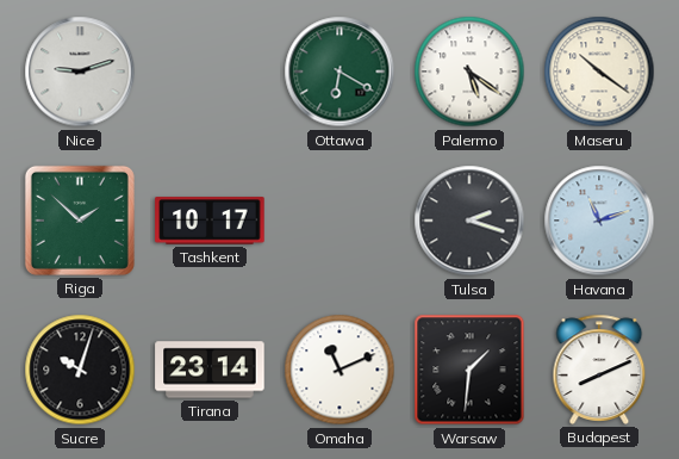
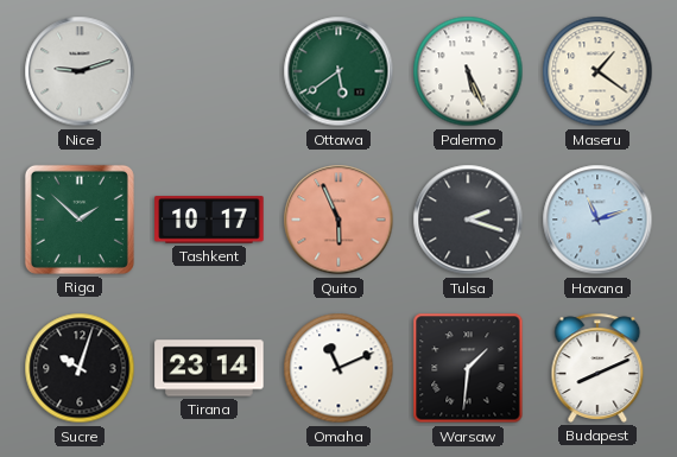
Ottawa: 6:20 -> 5:39
Palermo: 5:21 -> 5:26
Maseru: 10:21 -> 1:21
Quito: none -> 5:56
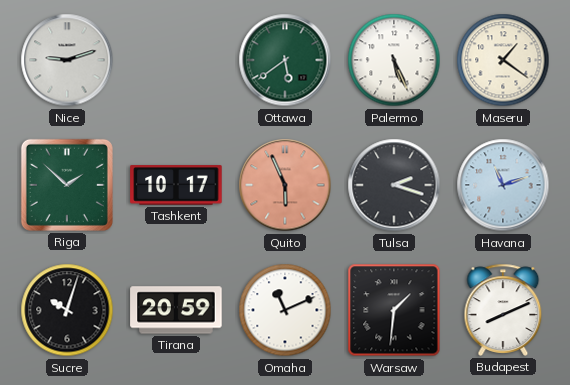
Tirana: 23:14 -> 20:59
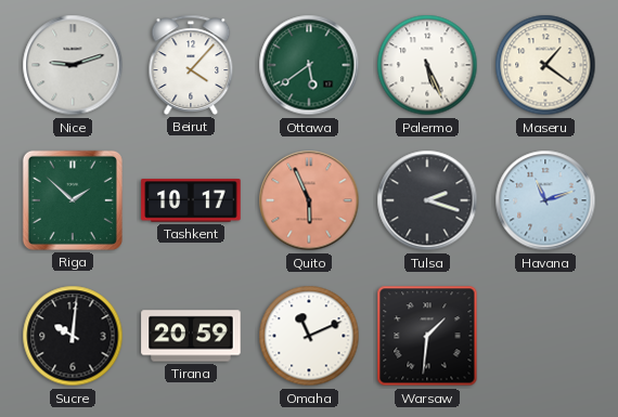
Beirut: none -> 4:07
Sucre: 10:03 -> 10:01
Budapest: 8:11 -> none
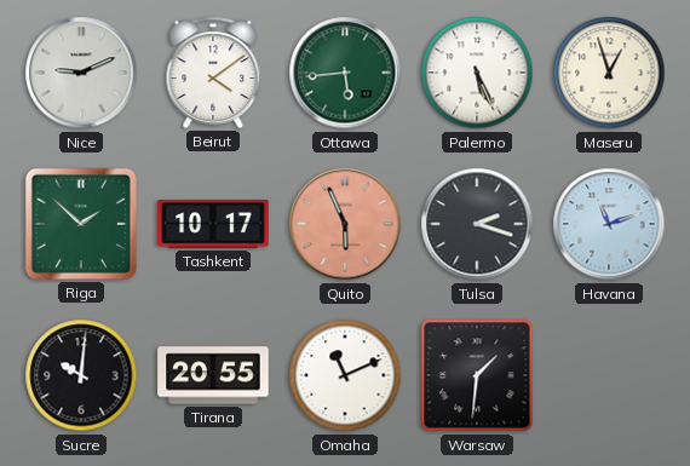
Nice: 9:12 -> 9:11
Beirut: 4:07 -> 4:09
Ottawa: 5:39 -> 5:44
Maseru: 1:21 -> 12:57
Tirana: 20:59 -> 20:55
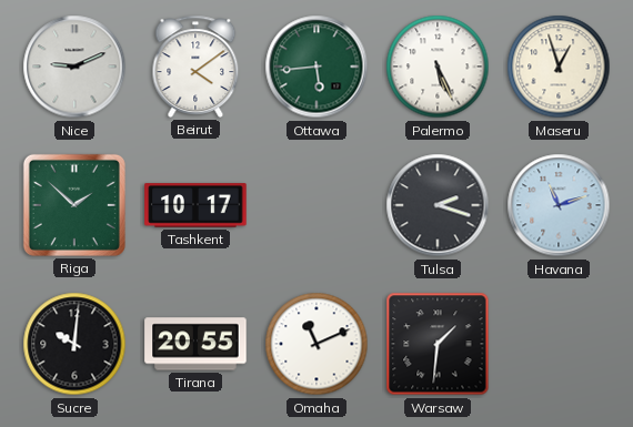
Quito: 5:56 -> none
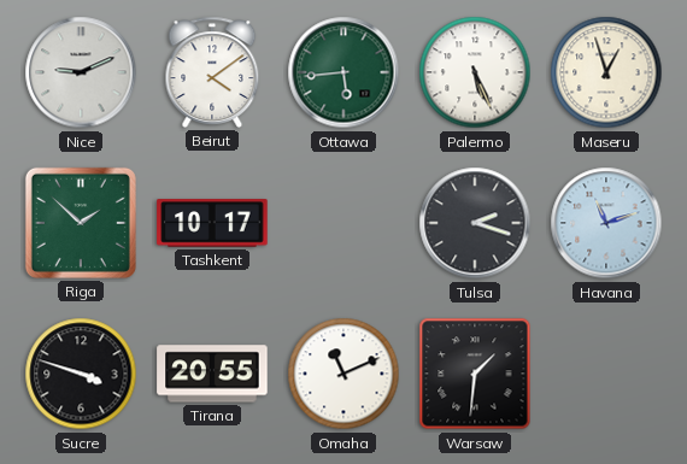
Sucre: 10:01 -> 3:48
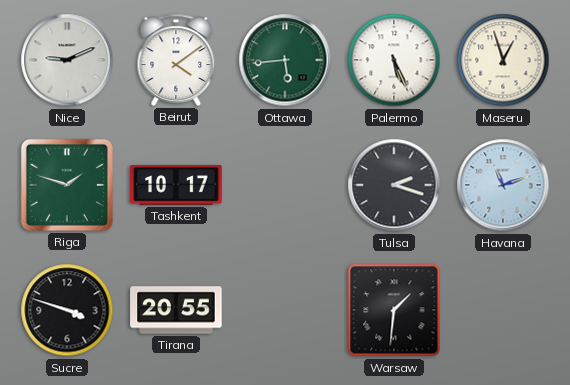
Riga: 1:52 -> 1:48
Omaha: 11:11 -> none
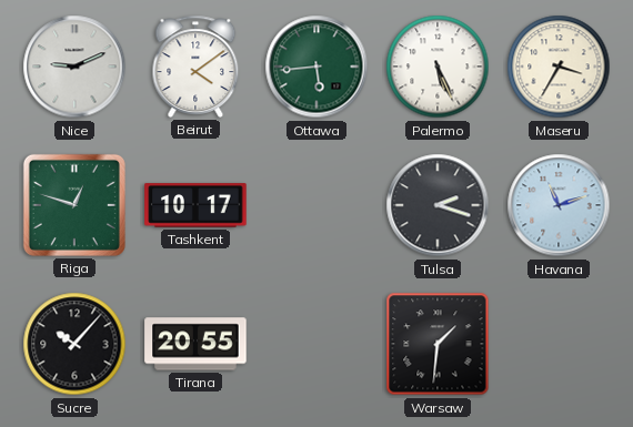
Maseru: 12:57 -> 3:35
Riga: 1:48 -> 12:48
Sucre: 3:48 -> 10:07
